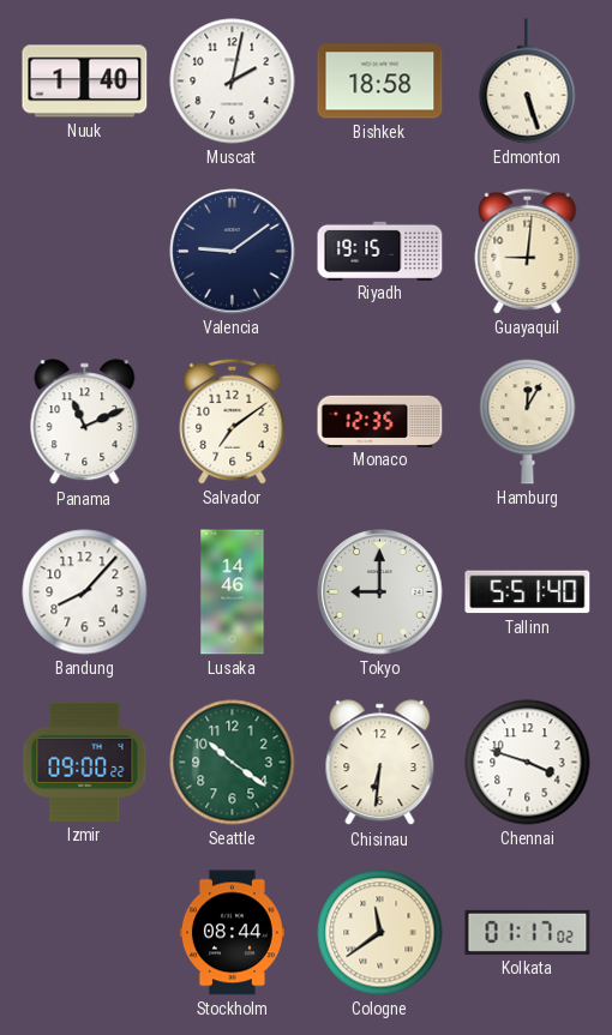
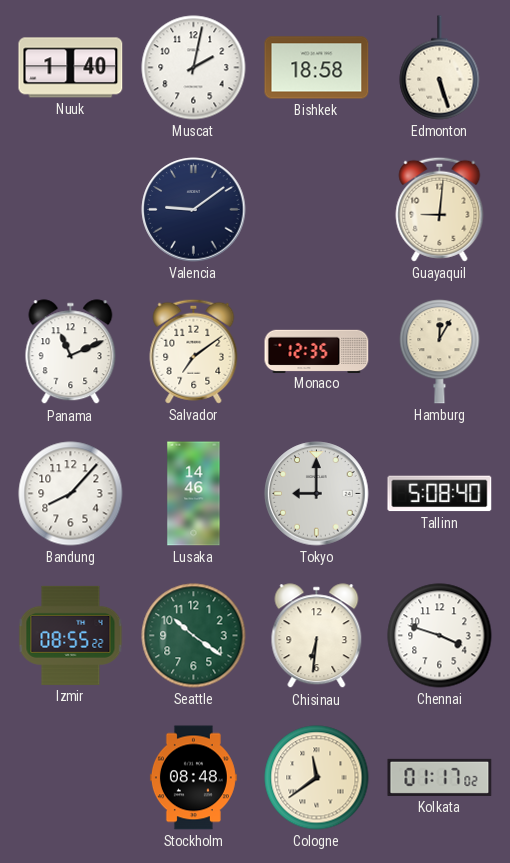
Riyadh: 19:15 -> none
Tallinn: 5:51 -> 5:08
Izmir: 09:00 -> 08:55
Stockholm: 08:44 -> 08:48
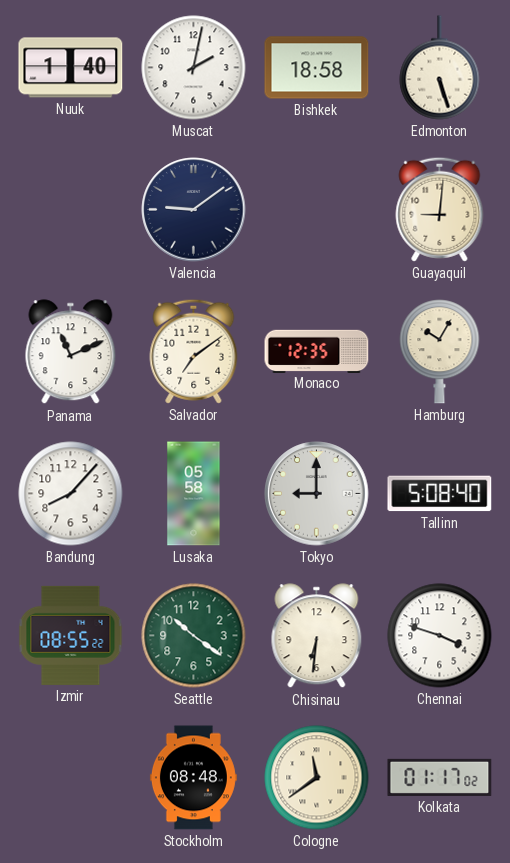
Hamburg: 12:05 -> 10:05
Lusaka: 14:46 -> 05:58
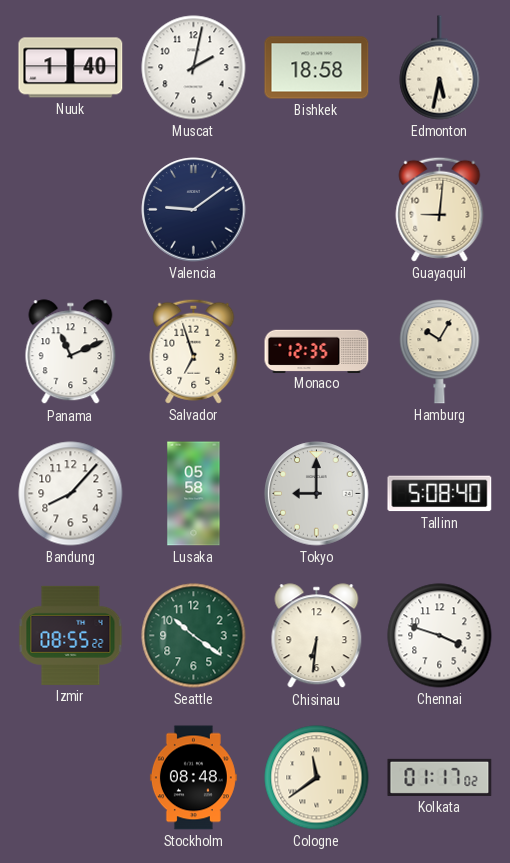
Edmonton: 5:27 -> 5:32
Salvador: 7:09 -> 6:57
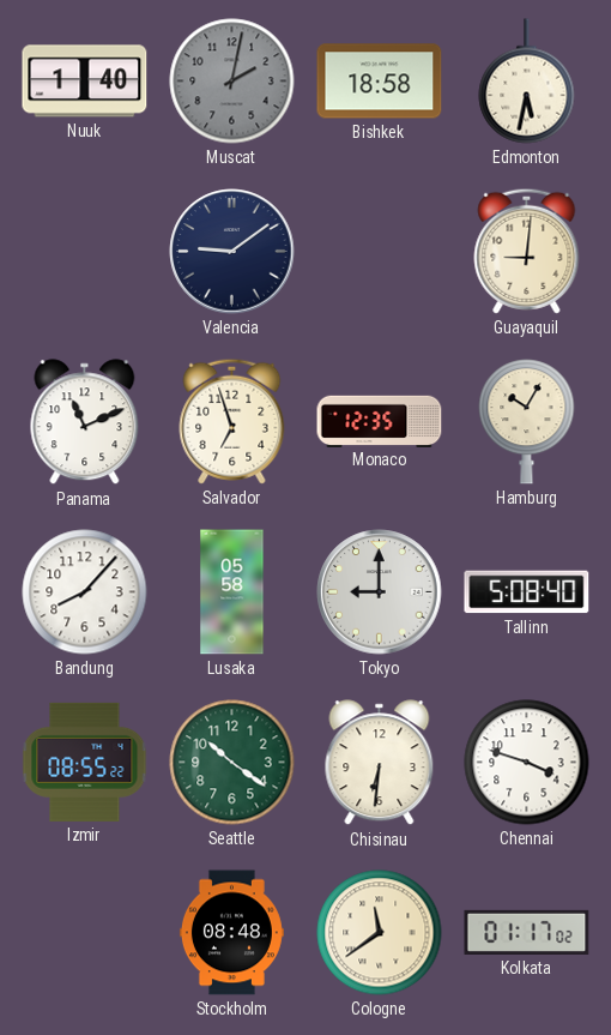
Muscat dial: white -> grey
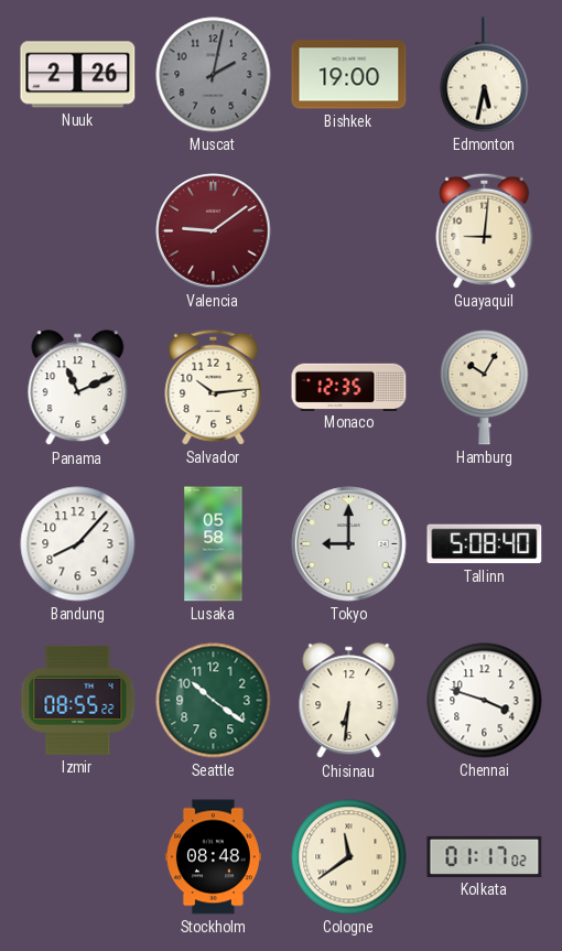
Nuuk: 1:40 -> 2:26
Bishkek: 18:58 -> 19:00
Valencia dial: navy -> burgundy
Salvador: 6:57 -> 10:14
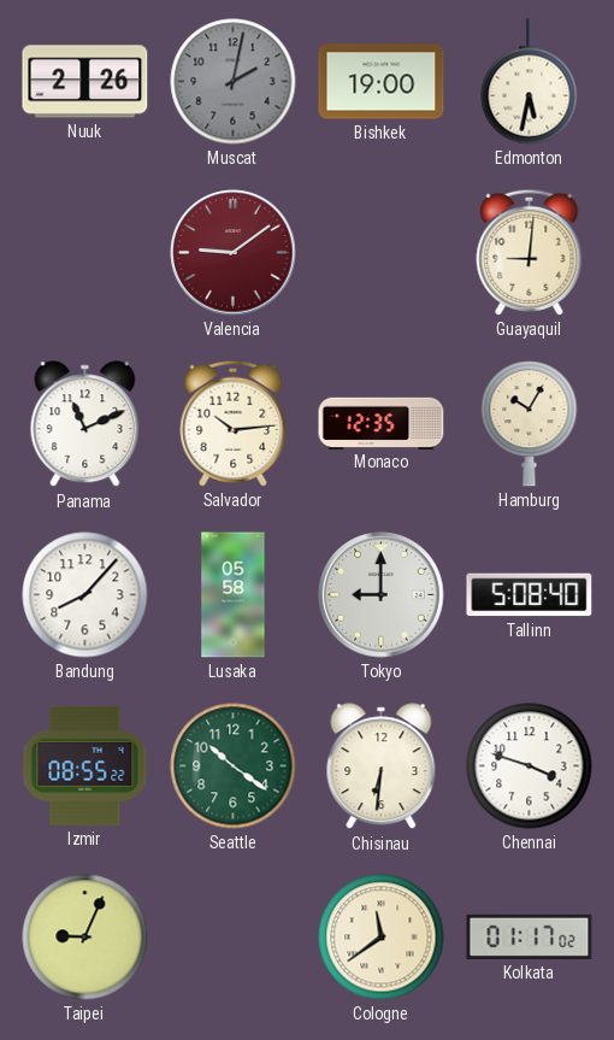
Taipei: none -> 9:04
Stockholm: 08:48 -> none
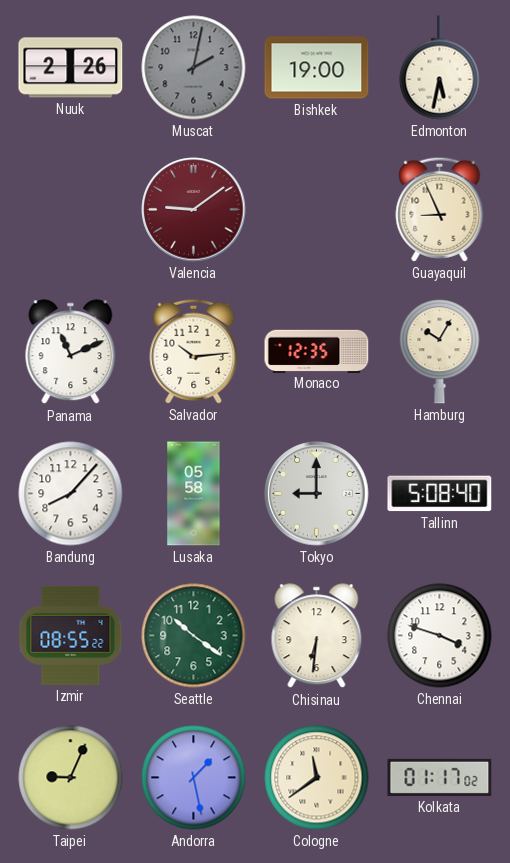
Guayaquil: 9:01 -> 8:56
Andorra: none -> 1:28
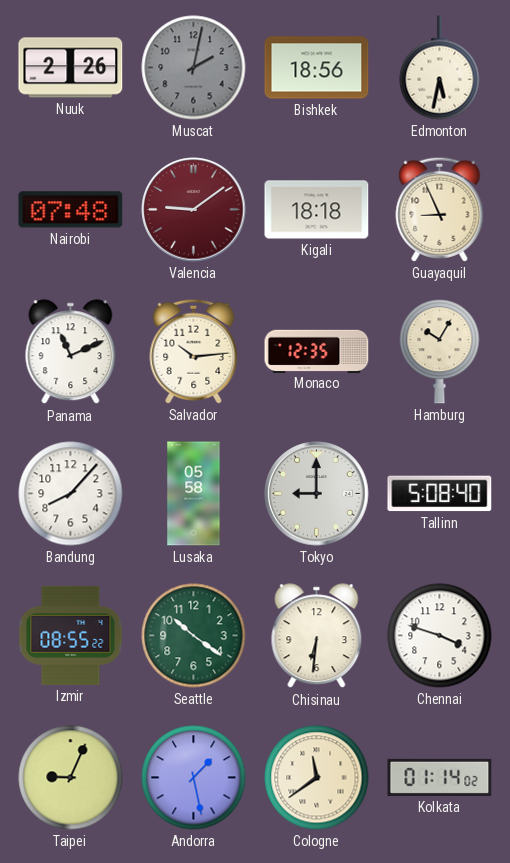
Bishkek: 19:00 -> 18:56
Nairobi: none -> 07:48
Kigali: none -> 18:18
Kolkata: 01:17 -> 01:14
